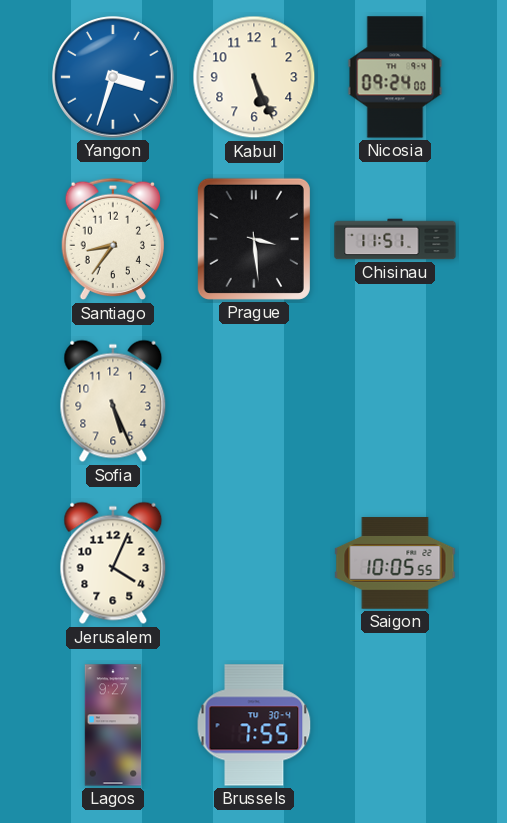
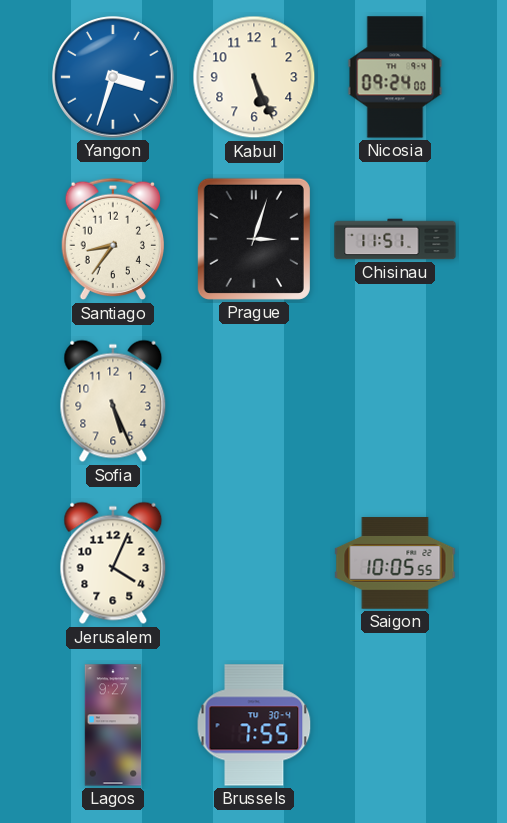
Prague: 3:29 -> 3:03
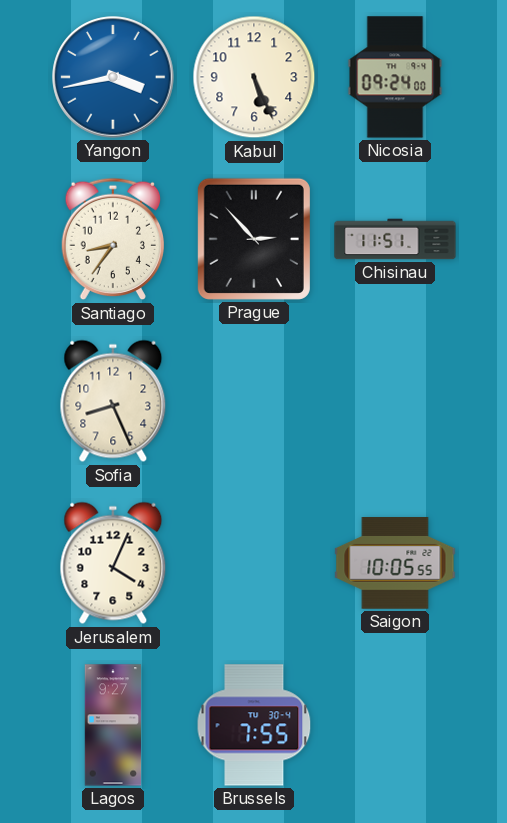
Yangon: 3:33 -> 3:43
Prague: 3:03 -> 2:53
Sofia: 5:26 -> 8:26
